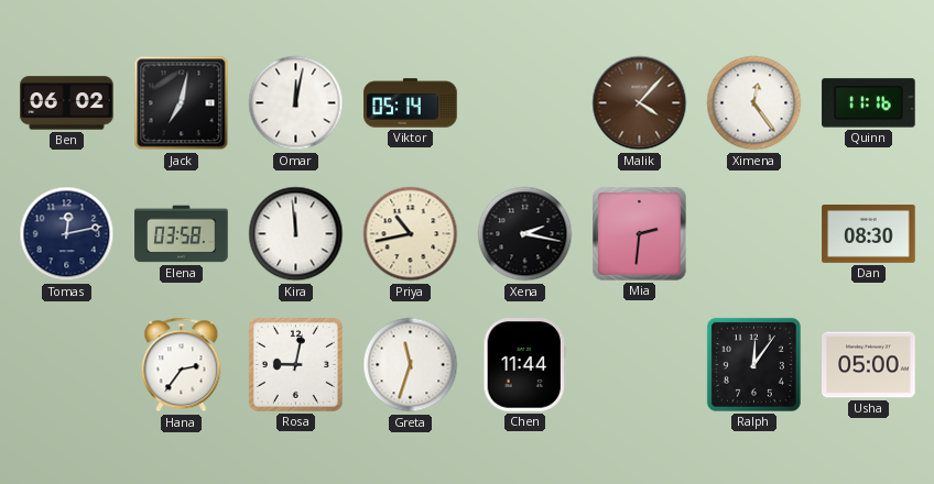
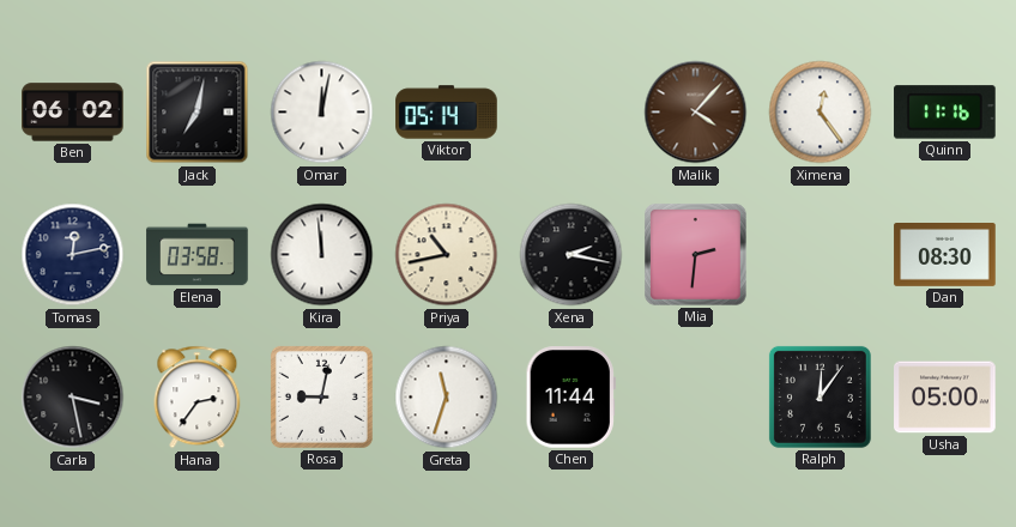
Carla: none -> 3:28
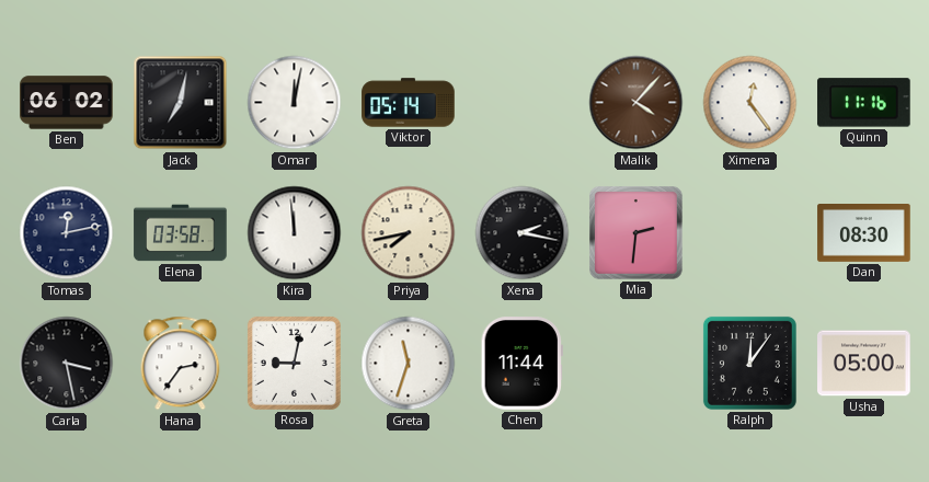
Priya: 10:43 -> 7:43
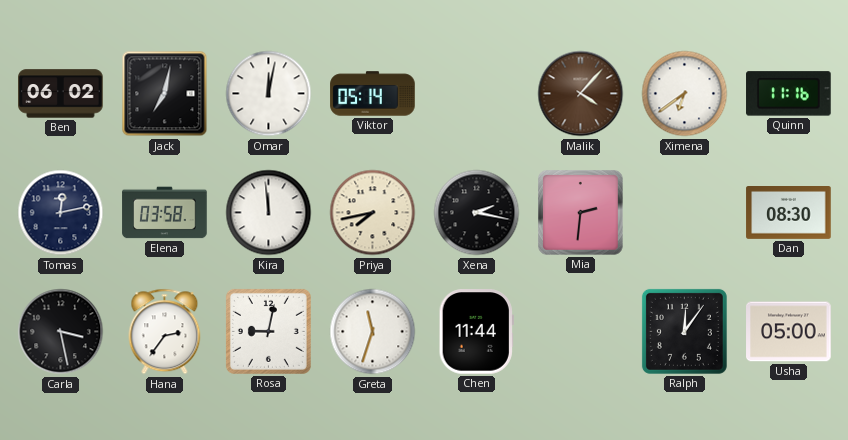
Ximena: 12:24 -> 6:39
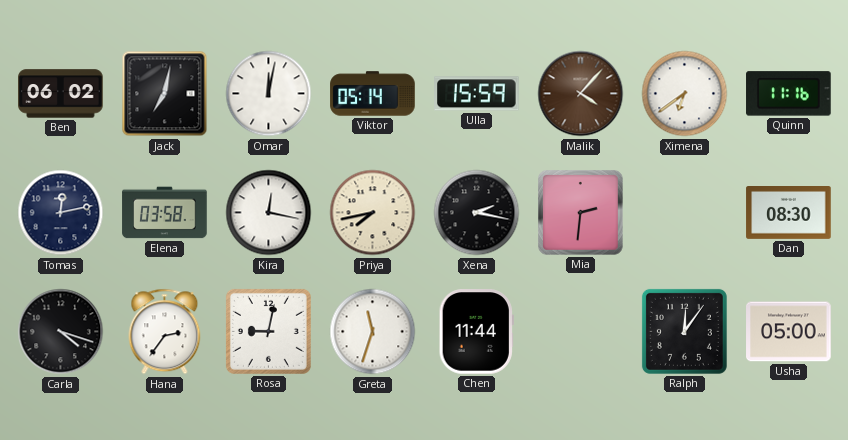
Ulla: none -> 15:59
Kira: 11:59 -> 12:17
Carla: 3:28 -> 4:18
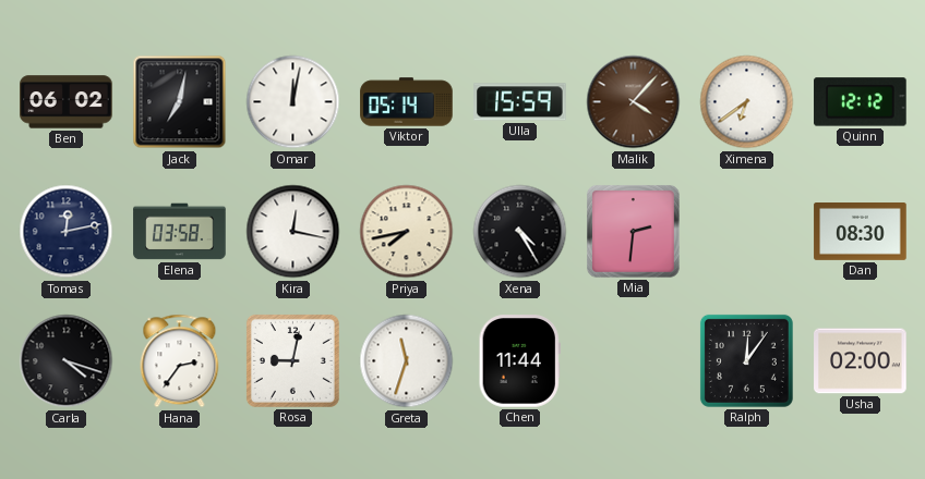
Quinn: 11:16 -> 12:12
Xena: 2:17 -> 4:25
Usha: 05:00 -> 02:00
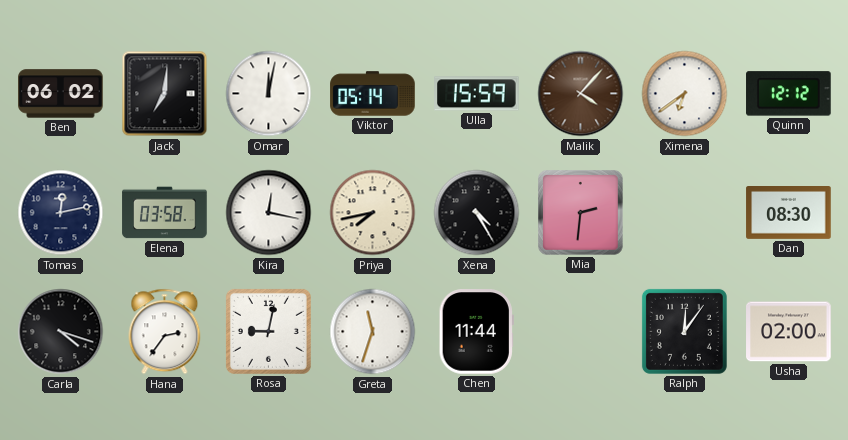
Jack: 7:02 -> 7:01
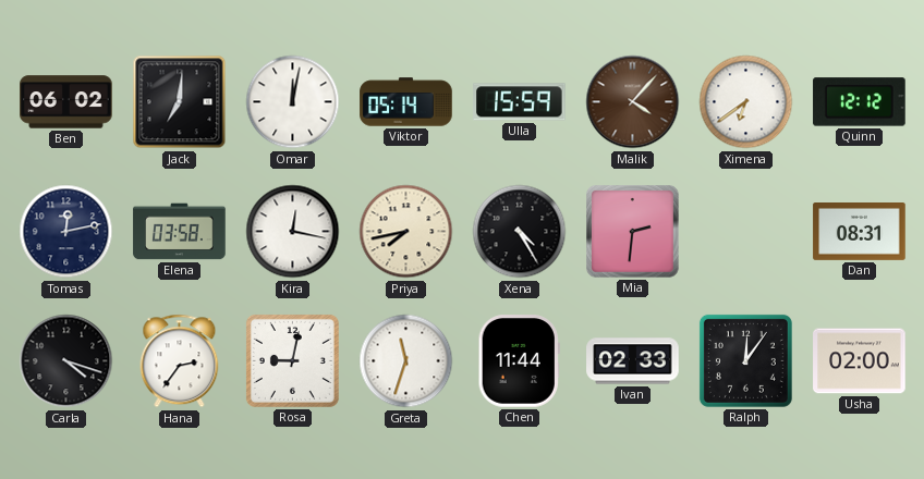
Dan: 08:30 -> 08:31
Ivan: none -> 02:33
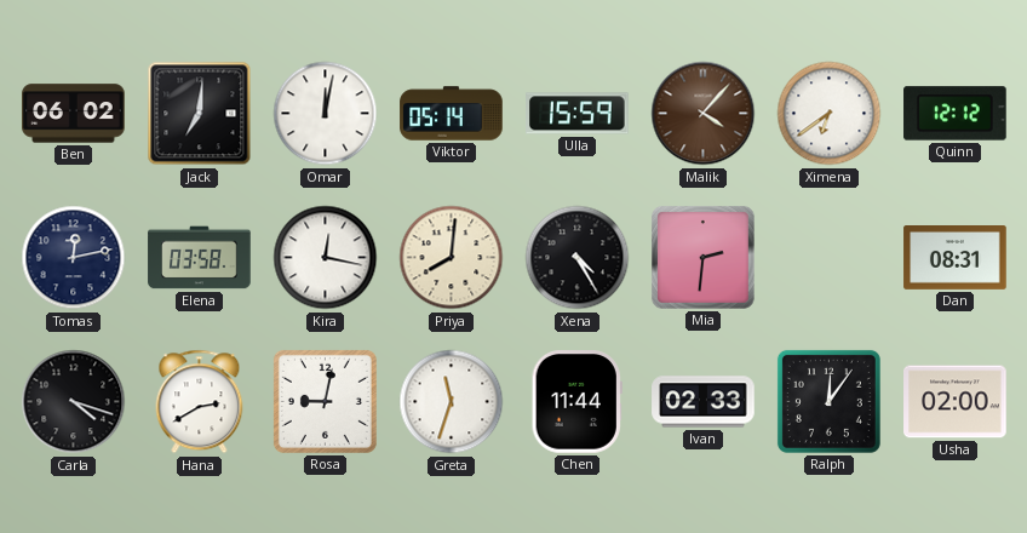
Priya: 7:43 -> 8:01
Hana: 2:36 -> 2:40
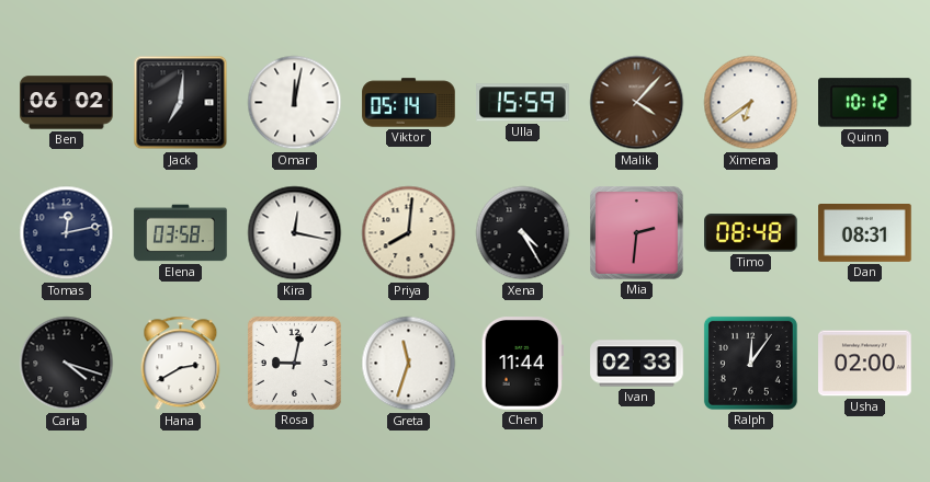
Quinn: 12:12 -> 10:12
Timo: none -> 08:48
